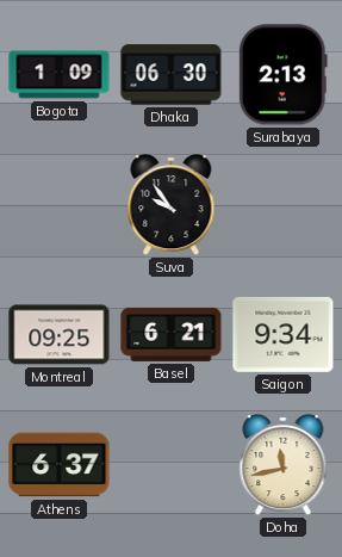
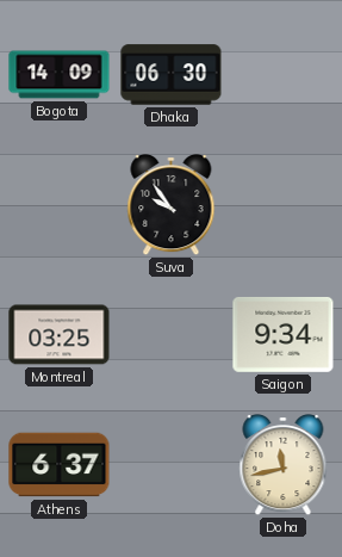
Bogota: 1:09 -> 14:09
Surabaya: 2:13 -> none
Montreal: 09:25 -> 03:25
Basel: 6:21 -> none
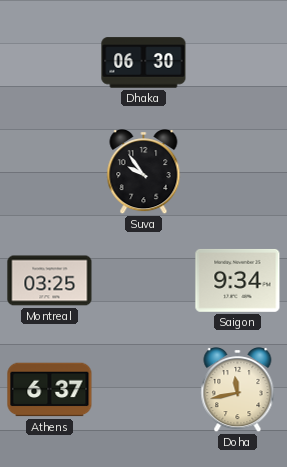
Bogota: 14:09 -> none
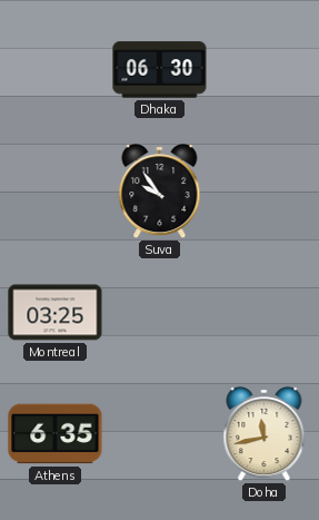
Saigon: 9:34 -> none
Athens: 6:37 -> 6:35
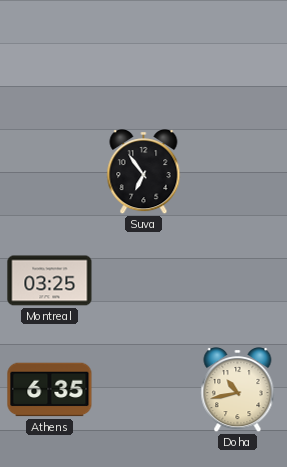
Dhaka: 06:30 -> none
Suva: 9:54 -> 6:54
Doha: 11:43 -> 10:43
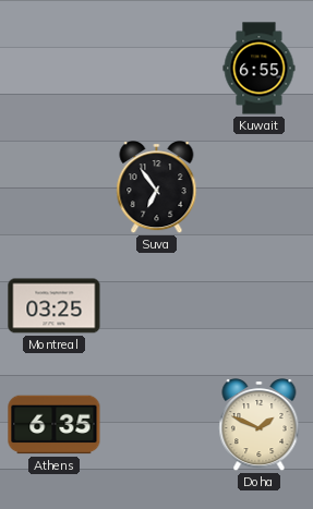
Kuwait: none -> 6:55
Doha: 10:43 -> 1:49
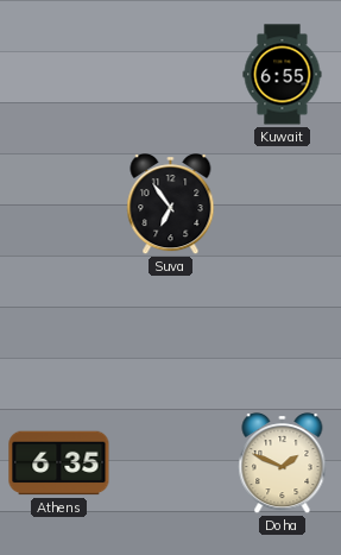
Montreal: 03:25 -> none
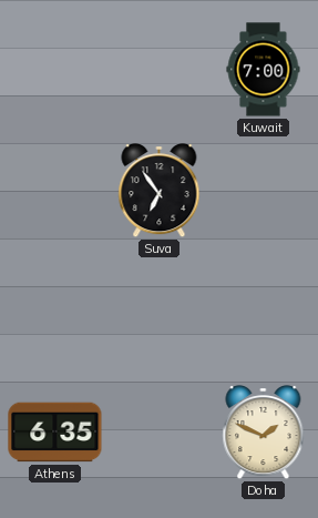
Kuwait: 6:55 -> 7:00
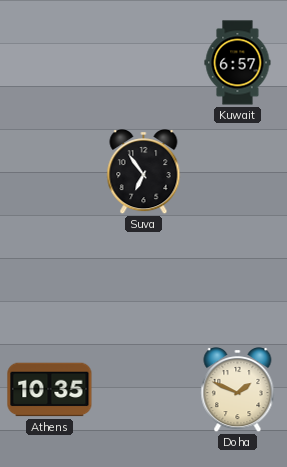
Kuwait: 7:00 -> 6:57
Athens: 6:35 -> 10:35
